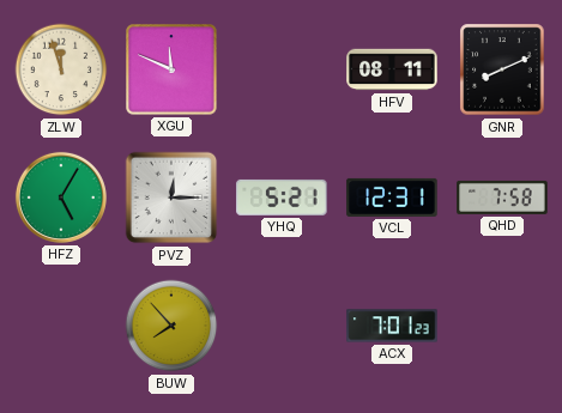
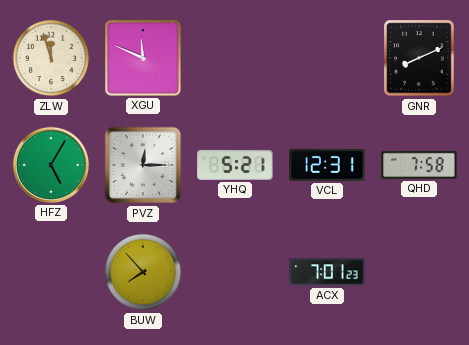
HFV: 08:11 -> none
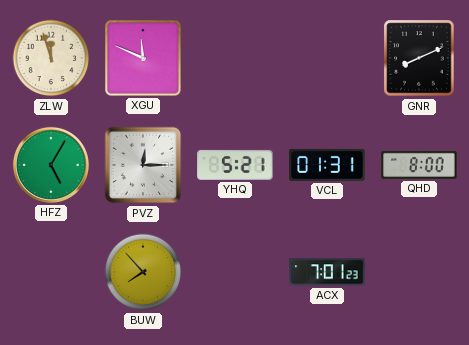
VCL: 12:31 -> 01:31
QHD: 7:58 -> 8:00
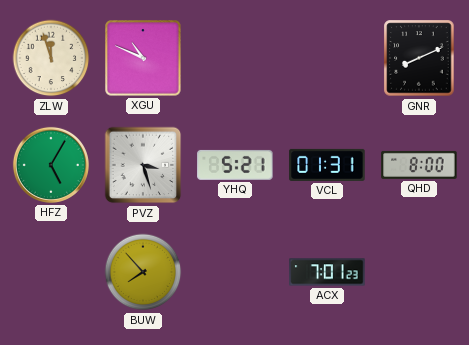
XGU: 11:49 -> 10:49
PVZ: 12:15 -> 3:27
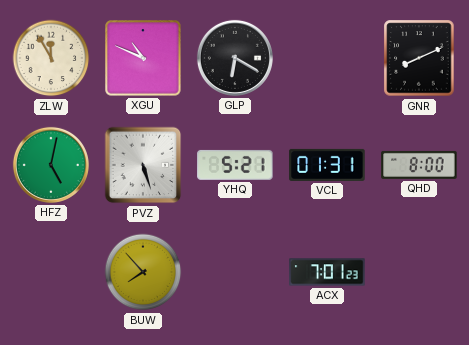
ZLW: 11:57 -> 11:55
GLP: none -> 6:20
HFZ: 5:05 -> 5:02
PVZ: 3:27 -> 5:27
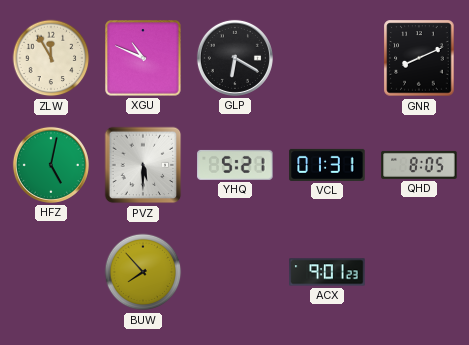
PVZ: 5:27 -> 5:30
QHD: 8:00 -> 8:05
ACX: 7:01 -> 9:01
